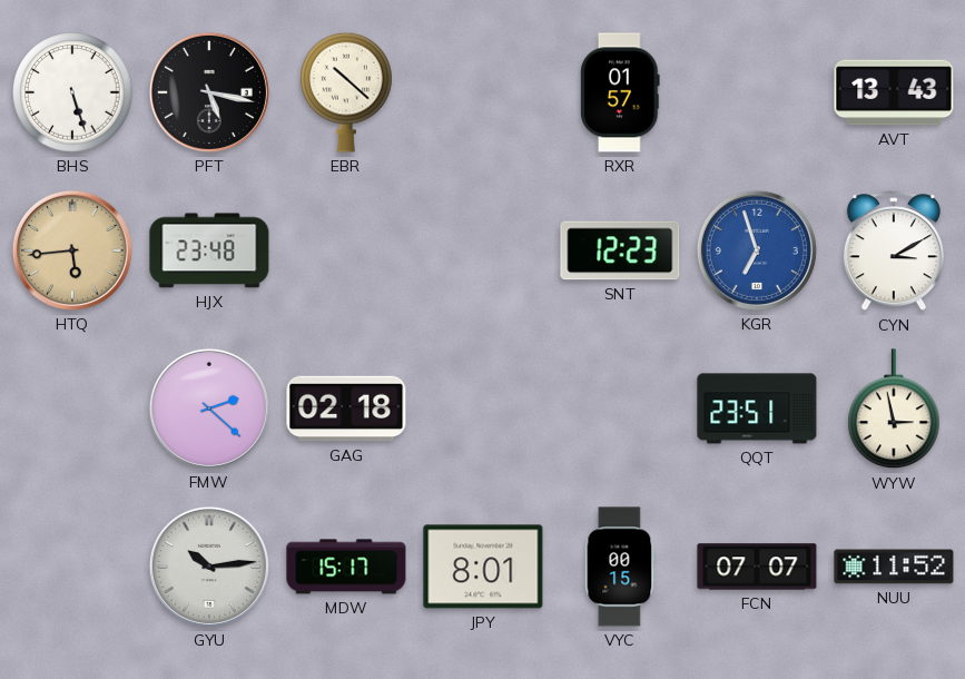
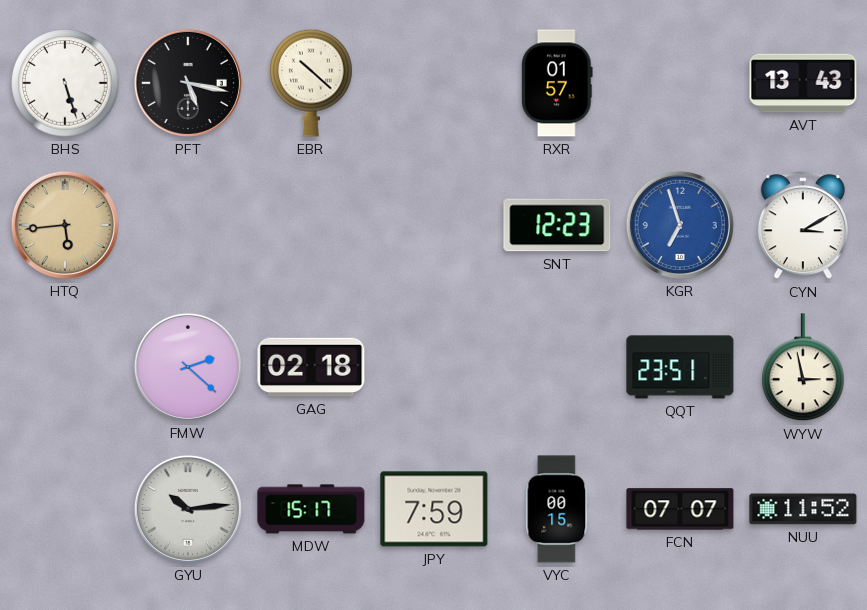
HJX: 23:48 -> none
JPY: 8:01 -> 7:59
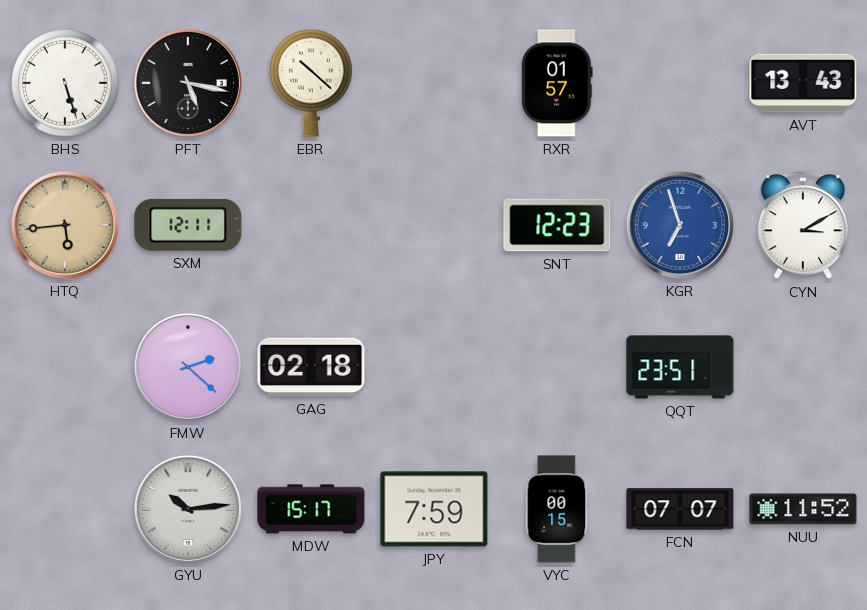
SXM: none -> 12:11
WYW: 2:58 -> none
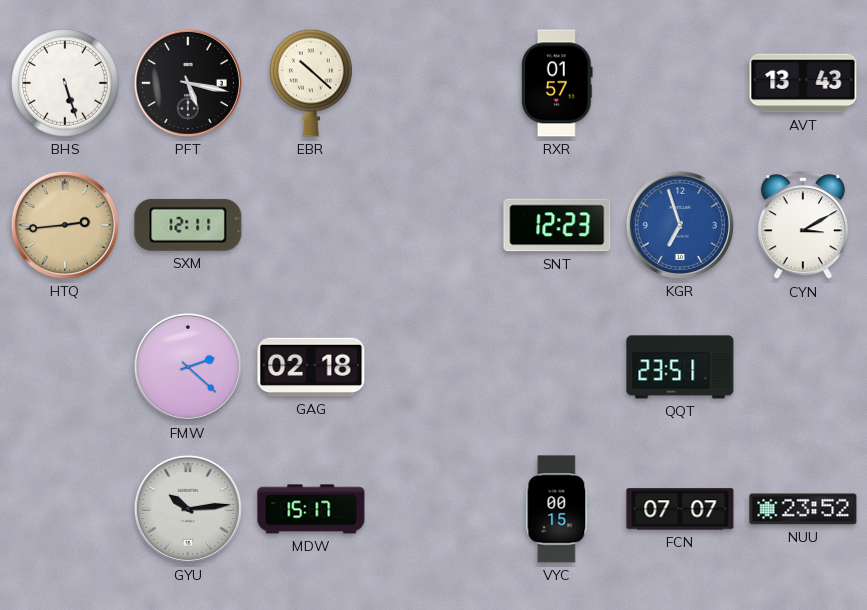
HTQ: 5:44 -> 2:44
JPY: 7:59 -> none
NUU: 11:52 -> 23:52
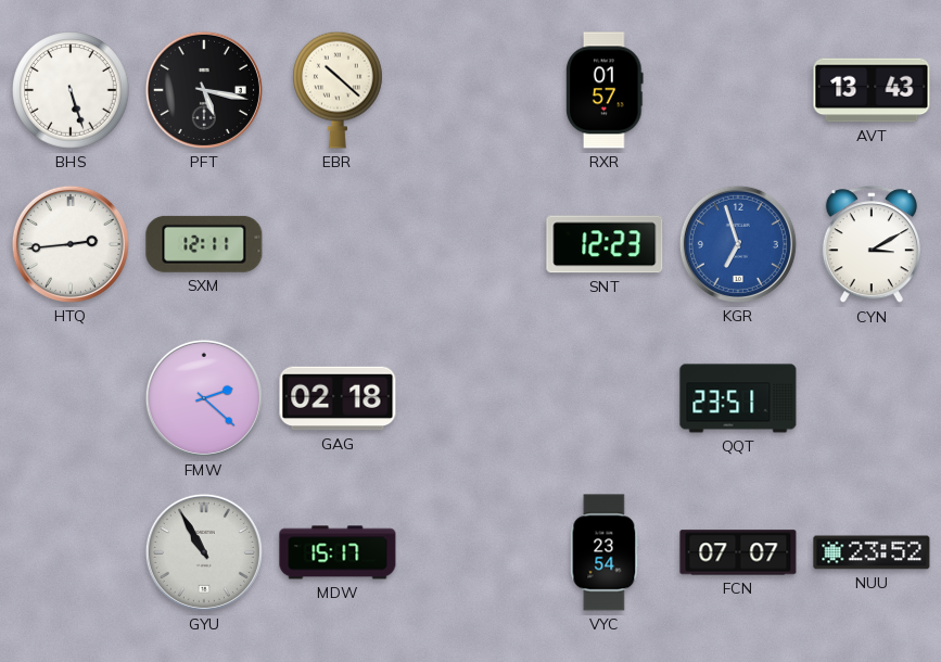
HTQ dial: champagne -> white
GYU: 10:14 -> 10:55
VYC: 00:15 -> 23:54
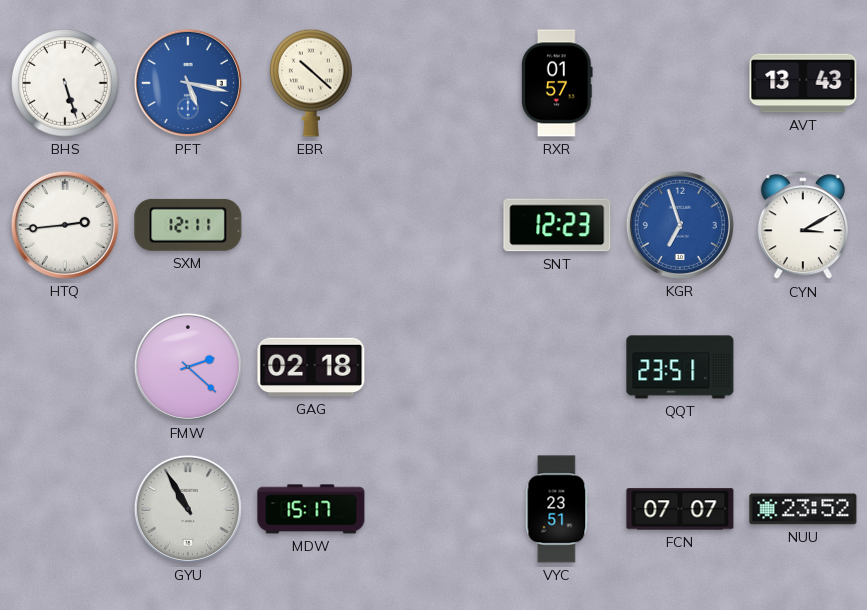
PFT dial: black -> blue
VYC: 23:54 -> 23:51
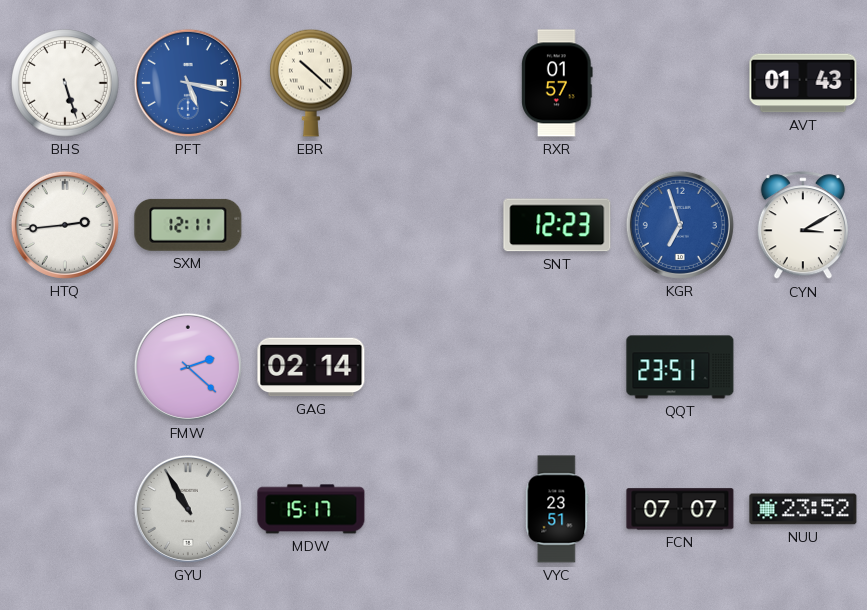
AVT: 13:43 -> 01:43
GAG: 02:18 -> 02:14
